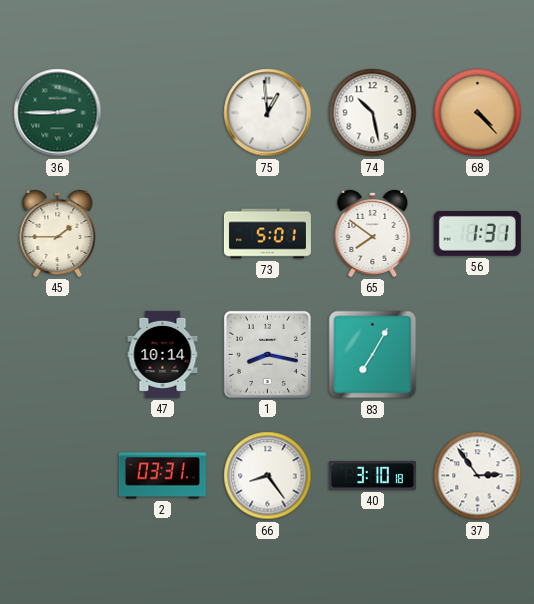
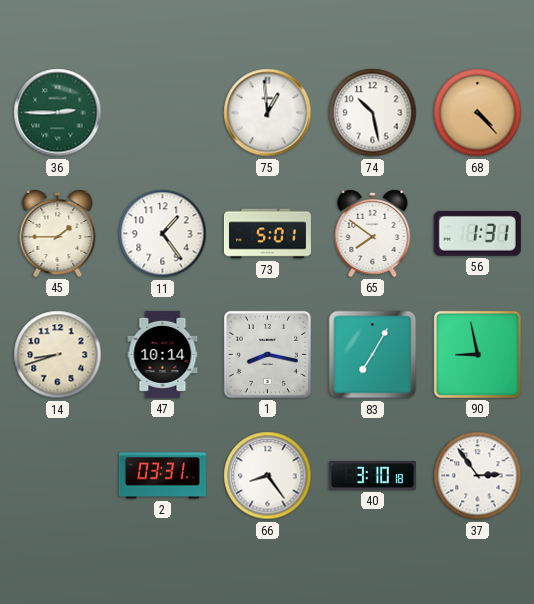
11: none -> 1:24
14: none -> 8:42
90: none -> 8:58
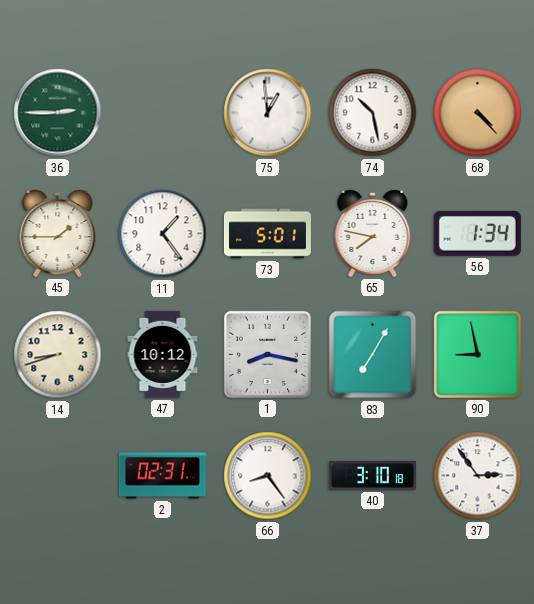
65: 7:51 -> 7:47
56: 1:31 -> 1:34
47: 10:14 -> 10:12
2: 03:31 -> 02:31
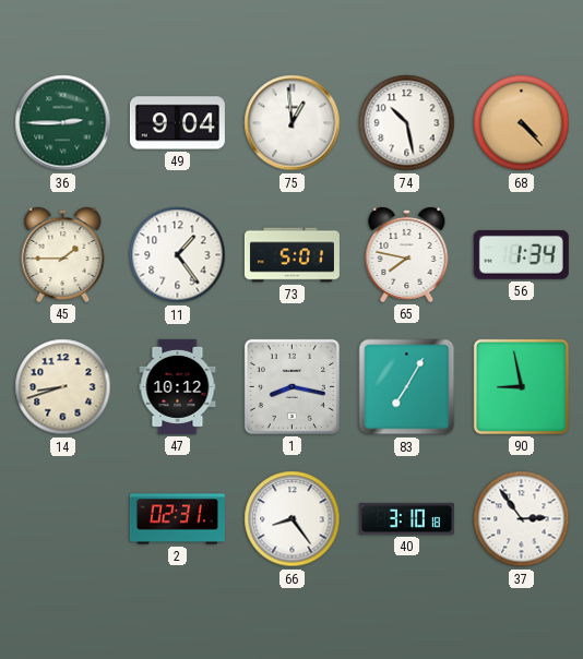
49: none -> 9:04
